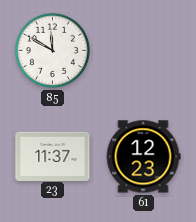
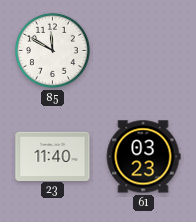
23: 11:37 -> 11:40
61: 12:23 -> 03:23
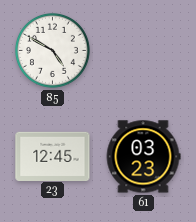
85: 11:50 -> 4:50
23: 11:40 -> 12:45
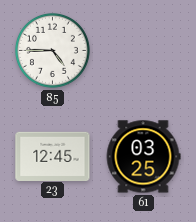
85: 4:50 -> 4:45
61: 03:23 -> 03:25
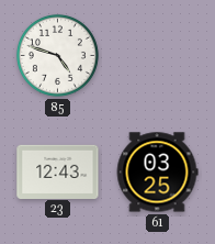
85: 4:45 -> 4:48
23: 12:45 -> 12:43
